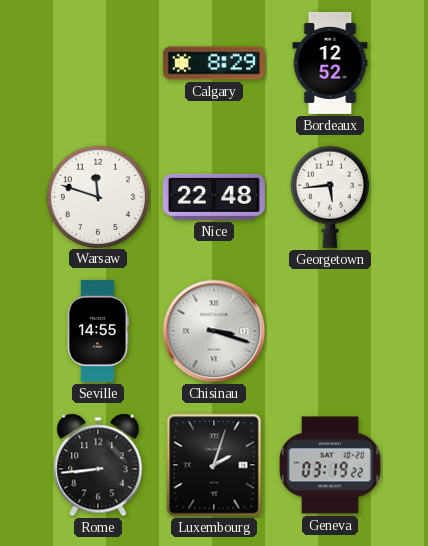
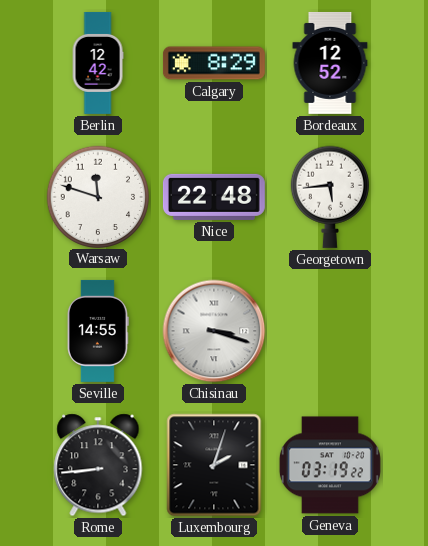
Berlin: none -> 12:42
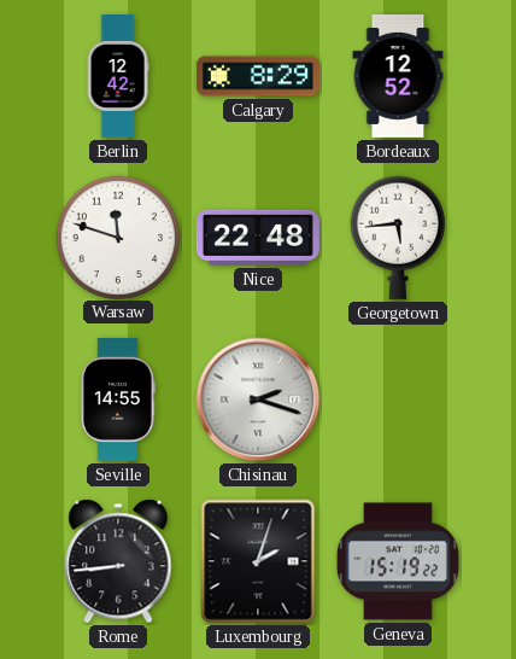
Chisinau: 3:18 -> 2:18
Geneva: 03:19 -> 15:19
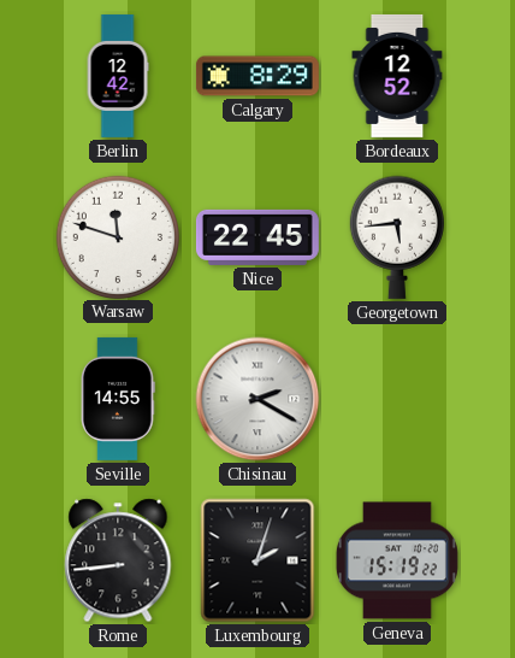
Nice: 22:48 -> 22:45
Chisinau: 2:18 -> 2:20
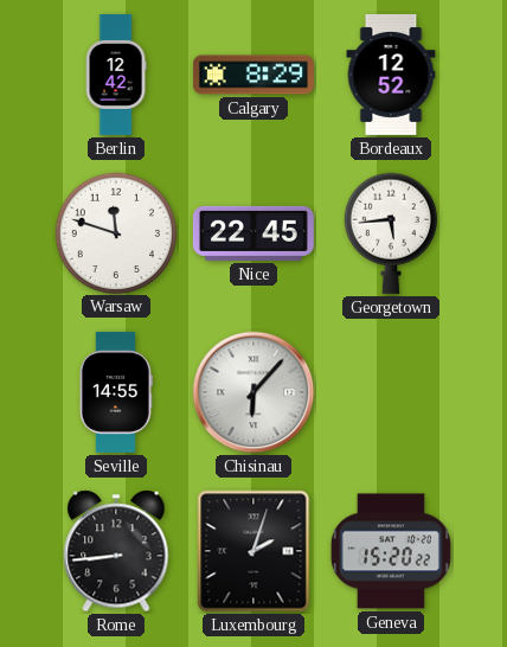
Chisinau: 2:20 -> 6:07
Geneva: 15:19 -> 15:20
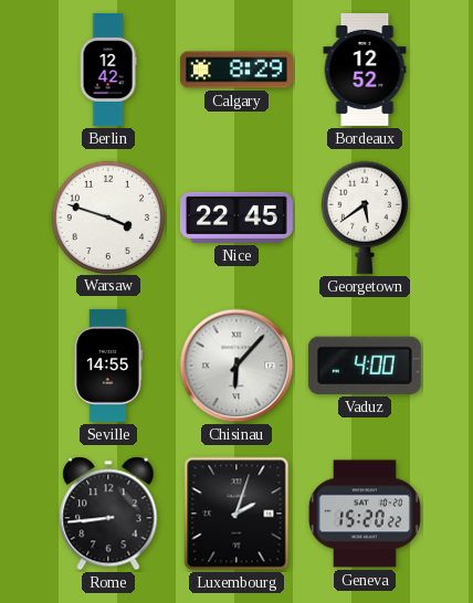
Warsaw: 11:48 -> 3:48
Georgetown: 5:44 -> 5:39
Vaduz: none -> 4:00
